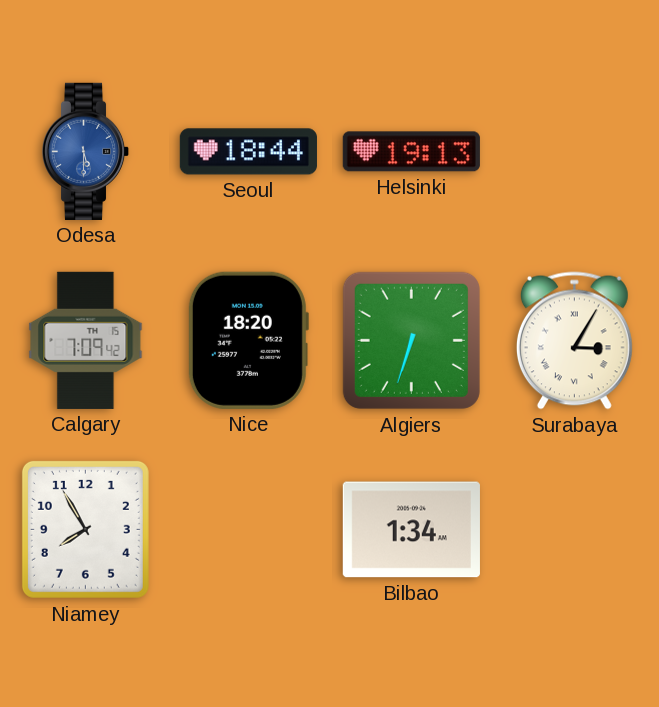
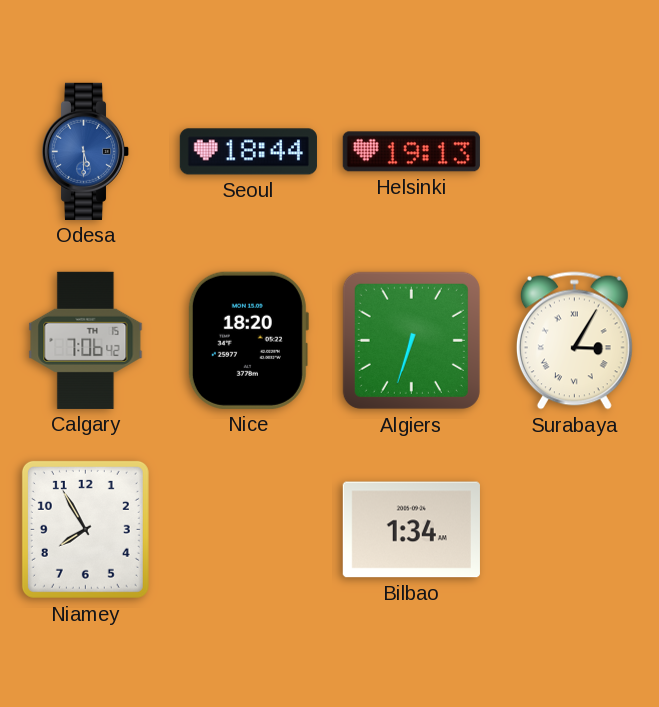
Calgary: 7:09 -> 7:06
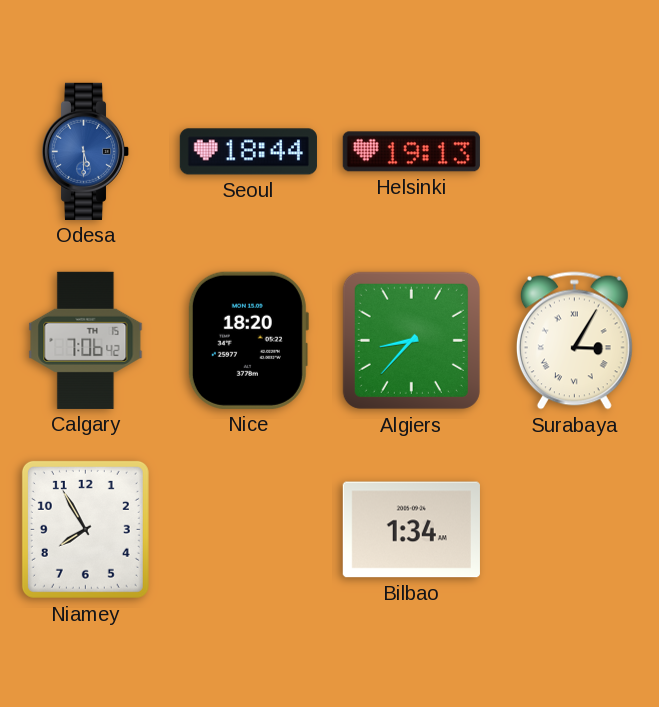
Algiers: 6:33 -> 8:37
